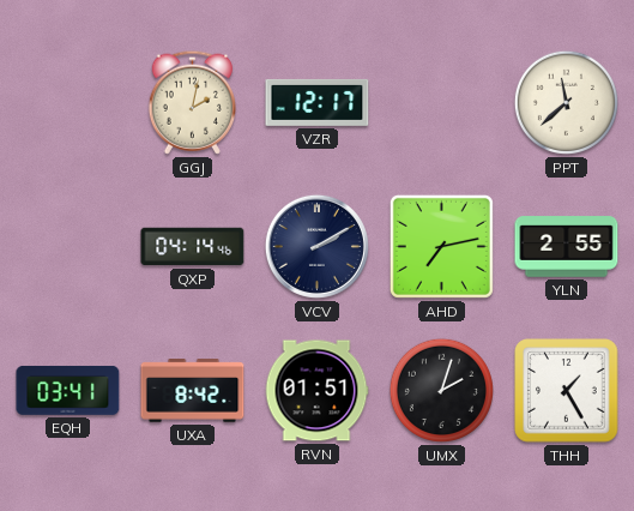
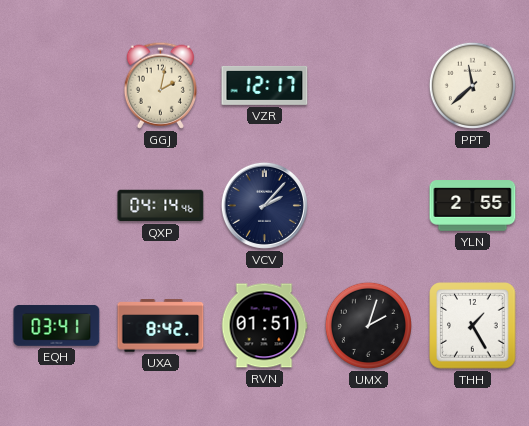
VCV: 2:10 -> 2:07
AHD: 7:13 -> none
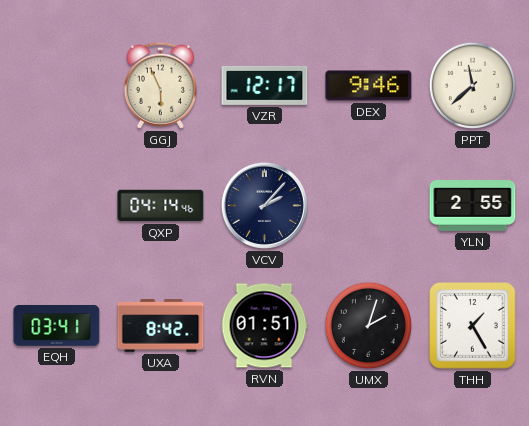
GGJ: 2:02 -> 5:56
DEX: none -> 9:46
